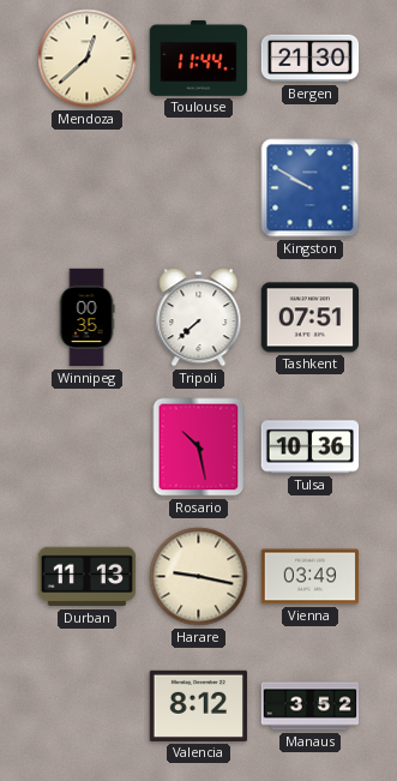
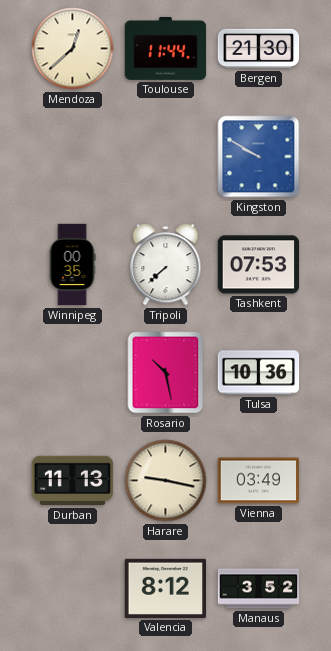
Tashkent: 07:51 -> 07:53
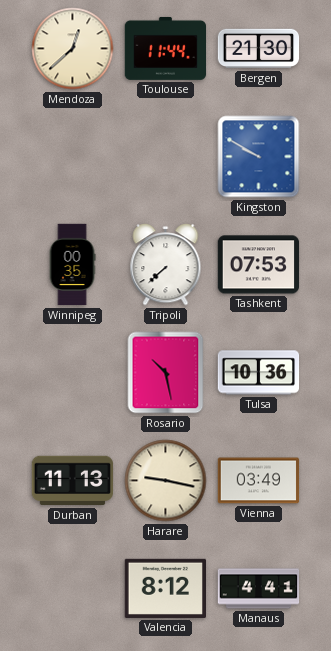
Manaus: 3:52 -> 4:41
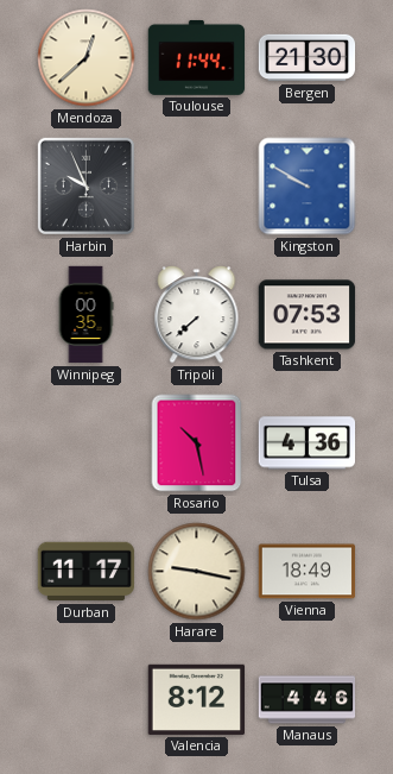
Harbin: none -> 9:56
Tulsa: 10:36 -> 4:36
Durban: 11:13 -> 11:17
Vienna: 03:49 -> 18:49
Manaus: 4:41 -> 4:46
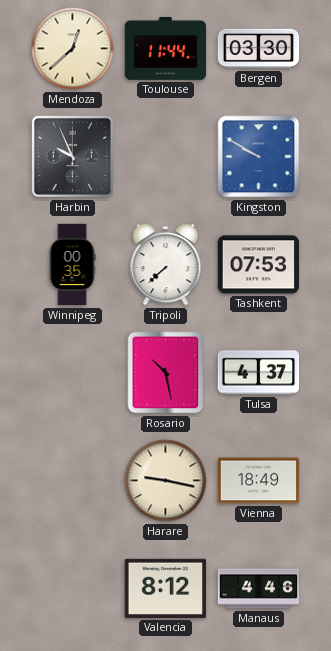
Bergen: 21:30 -> 03:30
Tulsa: 4:36 -> 4:37
Durban: 11:17 -> none
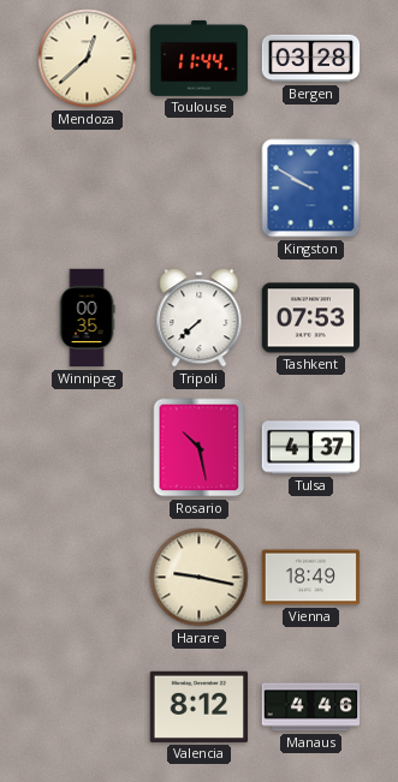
Bergen: 03:30 -> 03:28
Harbin: 9:56 -> none
